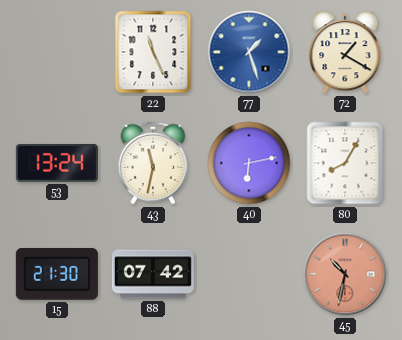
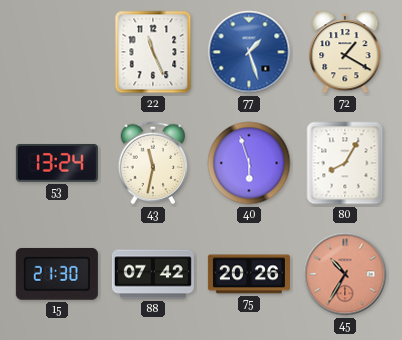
40: 6:13 -> 5:57
75: none -> 20:26
45: 10:32 -> 10:35
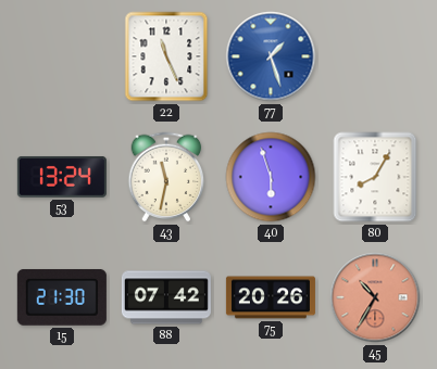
72: 1:20 -> none
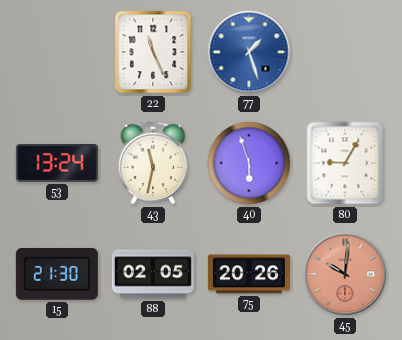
80: 8:05 -> 9:05
88: 07:42 -> 02:05
45: 10:35 -> 10:01
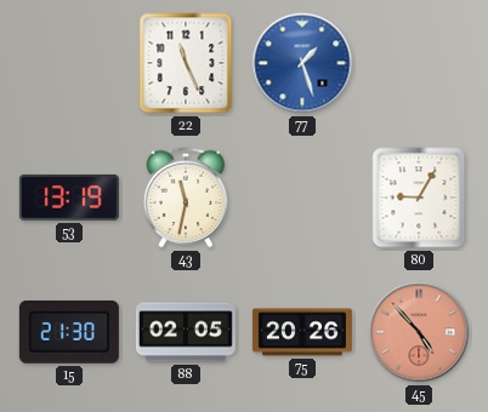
53: 13:24 -> 13:19
40: 5:57 -> none
45: 10:01 -> 4:53
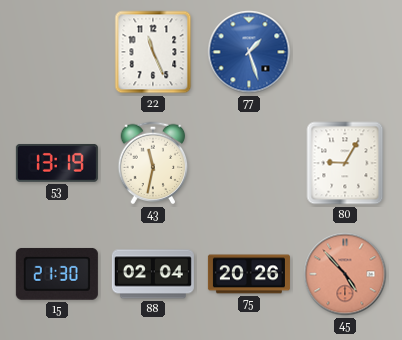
88: 02:05 -> 02:04
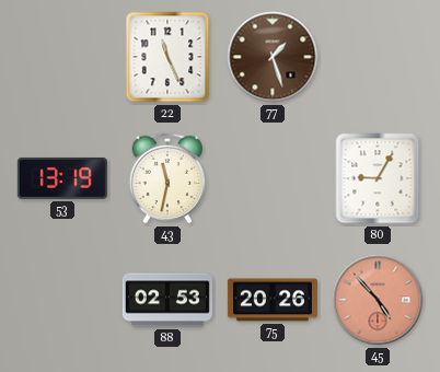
77 dial: blue -> brown
15: 21:30 -> none
88: 02:04 -> 02:53
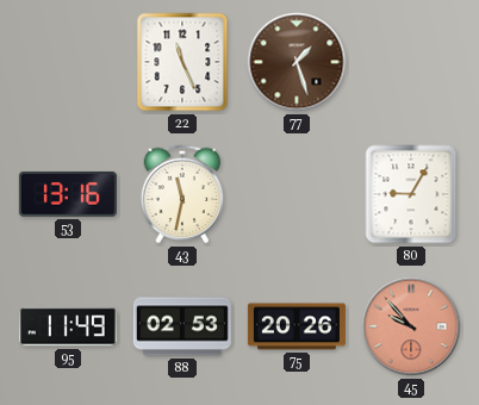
53: 13:19 -> 13:16
95: none -> 11:49
45: 4:53 -> 9:53
